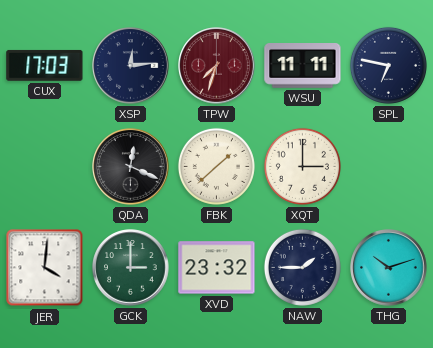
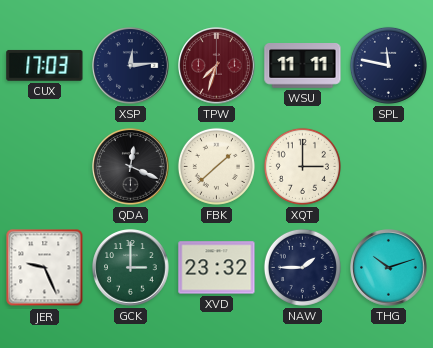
SPL: 6:47 -> 11:47
JER: 4:01 -> 9:26
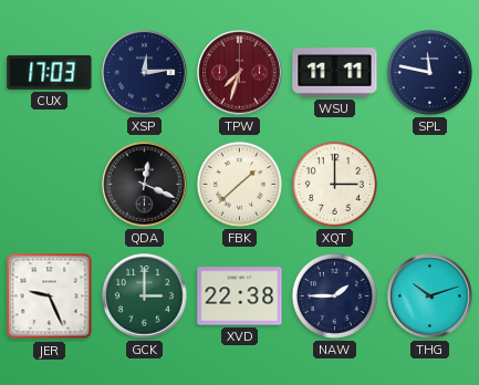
XVD: 23:32 -> 22:38
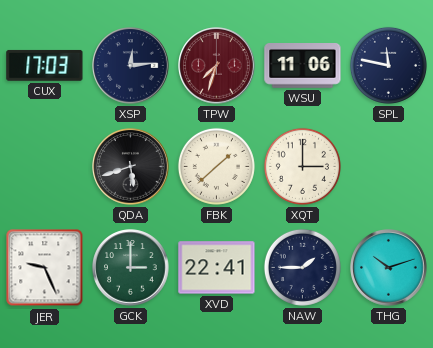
WSU: 11:11 -> 11:06
QDA: 12:19 -> 5:42
XVD: 22:38 -> 22:41
